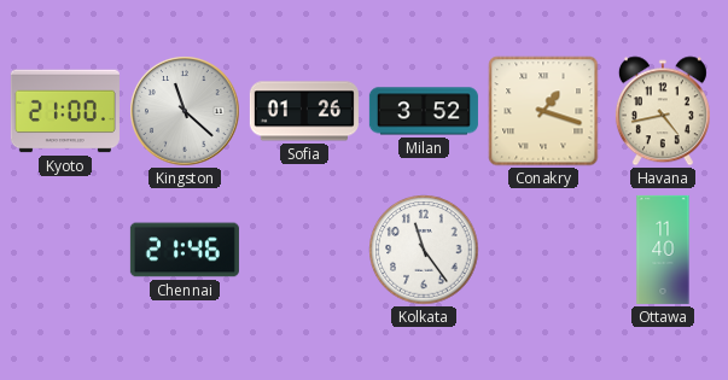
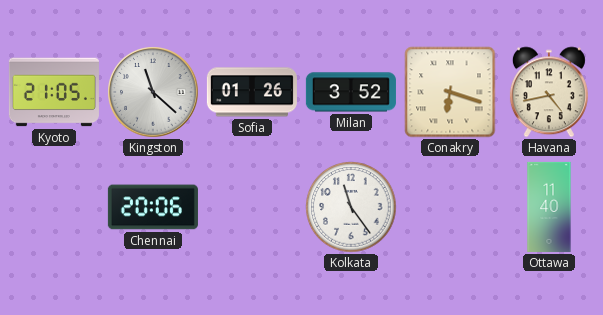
Kyoto: 21:00 -> 21:05
Conakry: 1:18 -> 6:18
Chennai: 21:46 -> 20:06
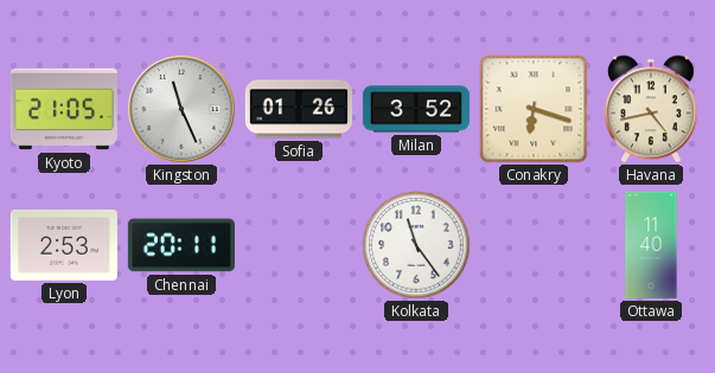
Kingston: 11:22 -> 11:26
Lyon: none -> 2:53
Chennai: 20:06 -> 20:11
